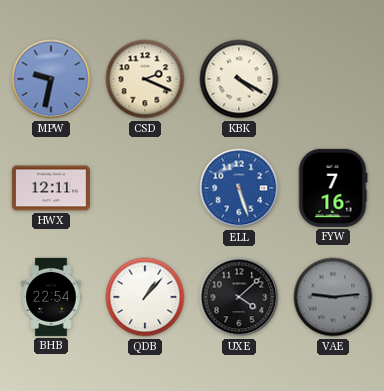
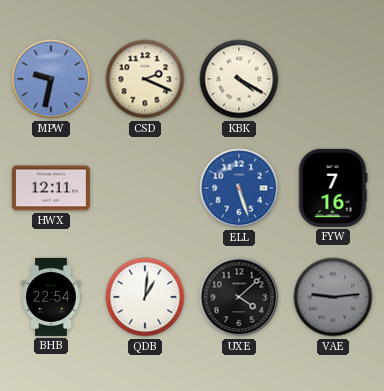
QDB: 1:07 -> 1:01
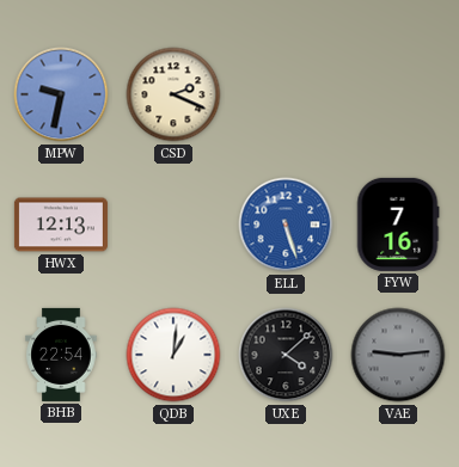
KBK: 4:20 -> none
HWX: 12:11 -> 12:13
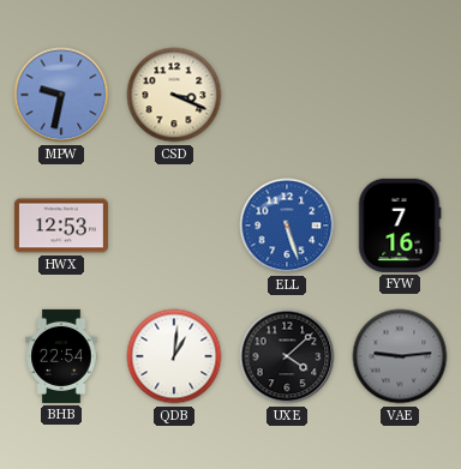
CSD: 2:19 -> 3:19
HWX: 12:13 -> 12:53
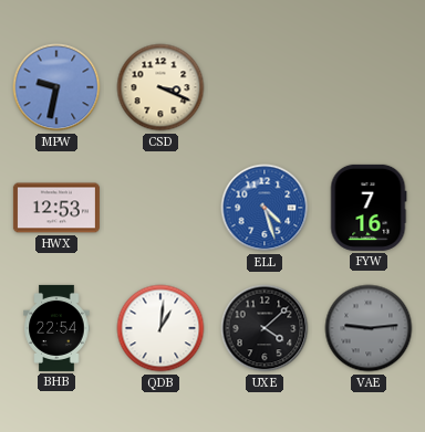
ELL: 5:27 -> 4:27
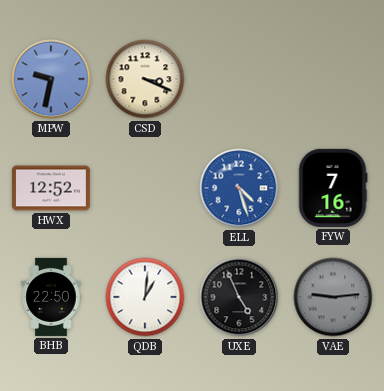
HWX: 12:53 -> 12:52
BHB: 22:54 -> 22:50
UXE: 4:08 -> 4:56
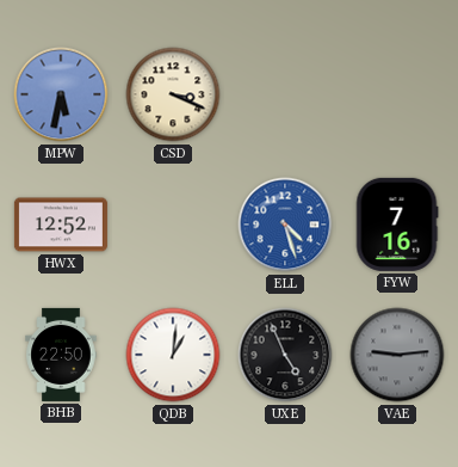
MPW: 9:32 -> 5:32
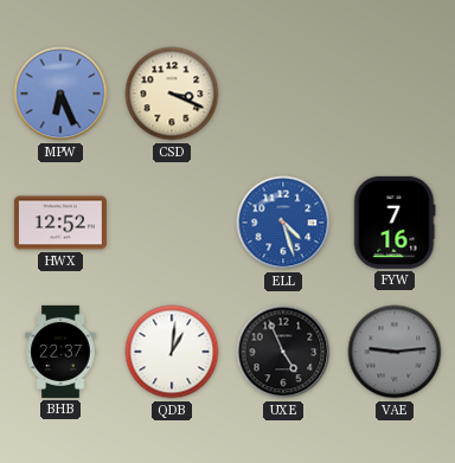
MPW: 5:32 -> 6:26
BHB: 22:50 -> 22:37
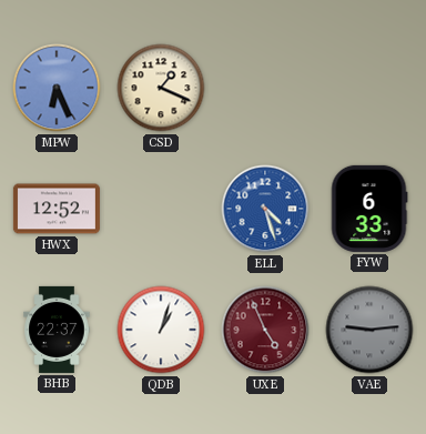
CSD: 3:19 -> 1:19
FYW: 7:16 -> 6:33
QDB: 1:01 -> 1:03
UXE dial: black -> burgundy
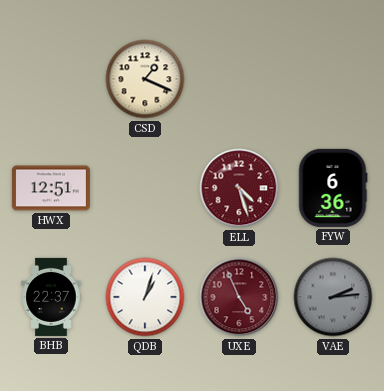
MPW: 6:26 -> none
HWX: 12:52 -> 12:51
ELL dial: blue -> burgundy
FYW: 6:33 -> 6:36
VAE: 9:14 -> 2:14
